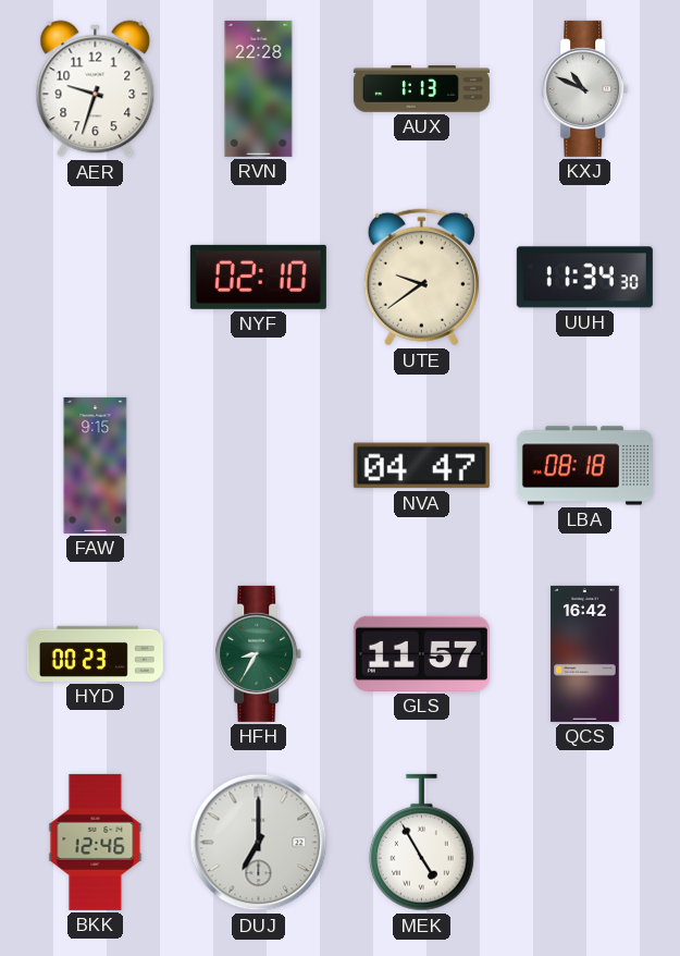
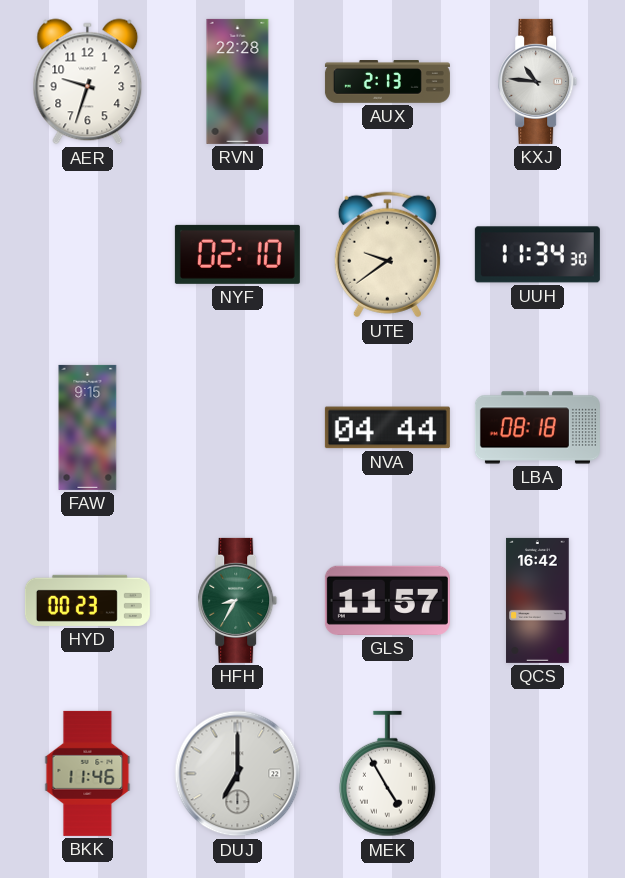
AUX: 1:13 -> 2:13
KXJ: 10:49 -> 10:46
NVA: 04:47 -> 04:44
BKK: 12:46 -> 11:46
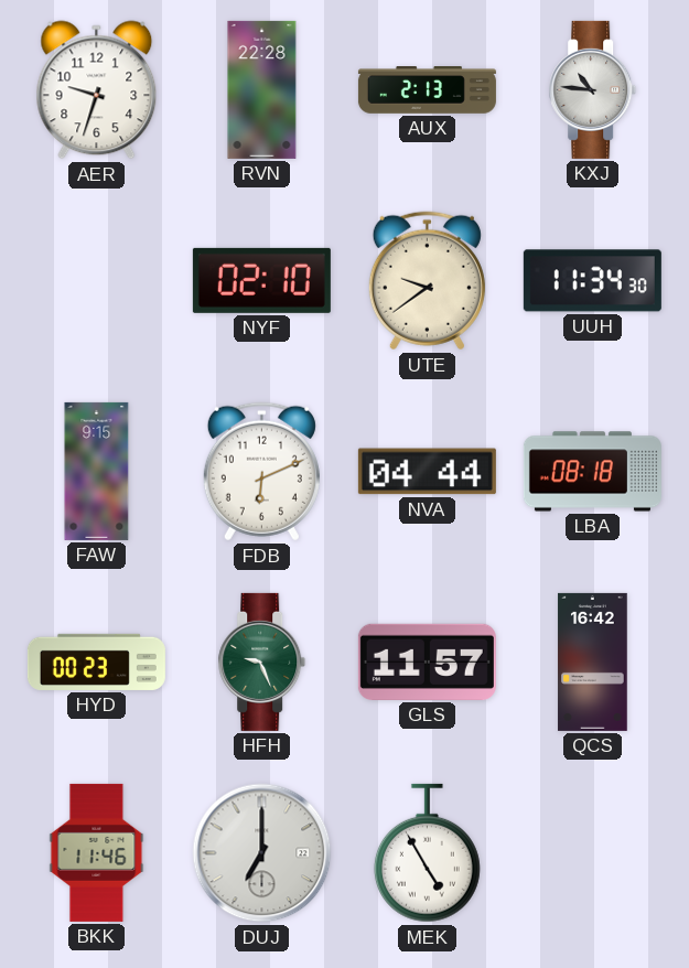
FDB: none -> 6:11
HFH: 8:35 -> 9:26
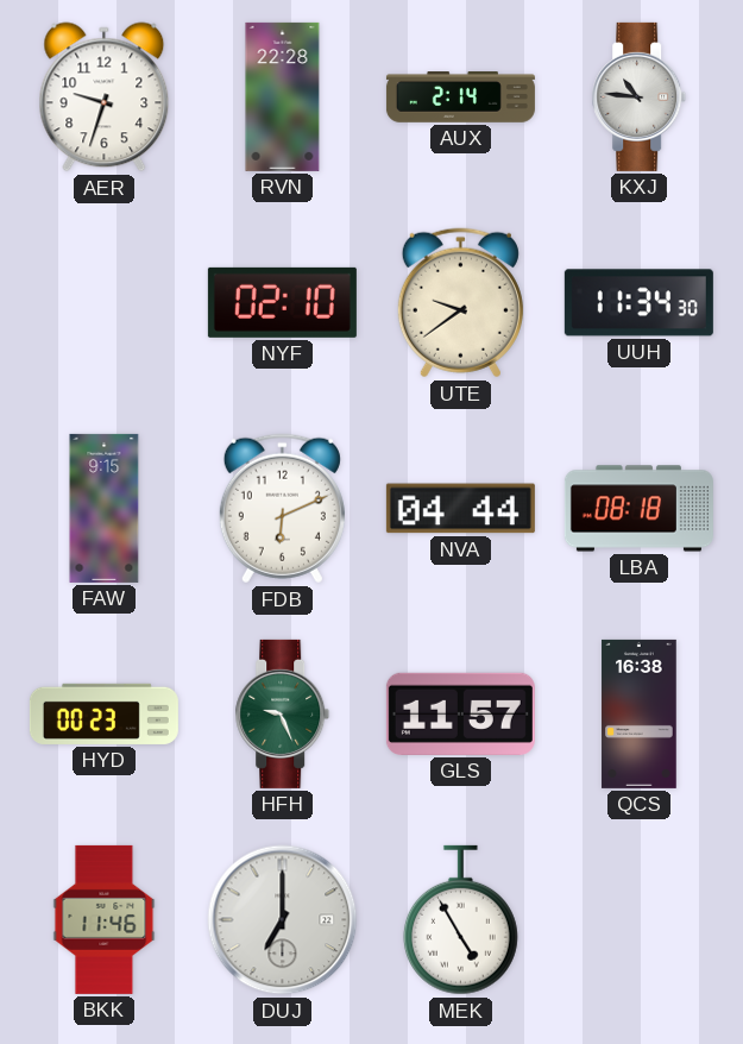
AUX: 2:13 -> 2:14
QCS: 16:42 -> 16:38
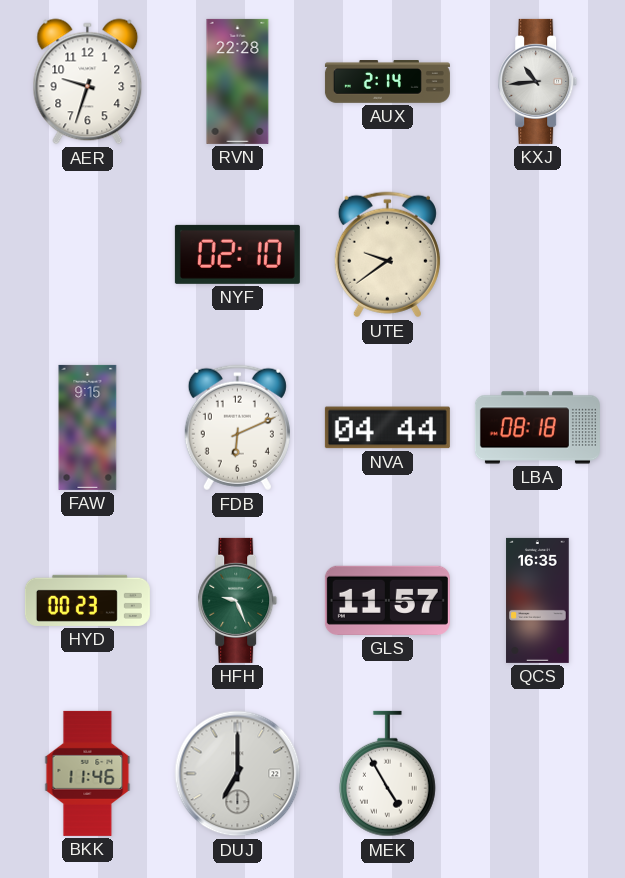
KXJ: 10:46 -> 10:44
UUH: 11:34 -> none
QCS: 16:38 -> 16:35
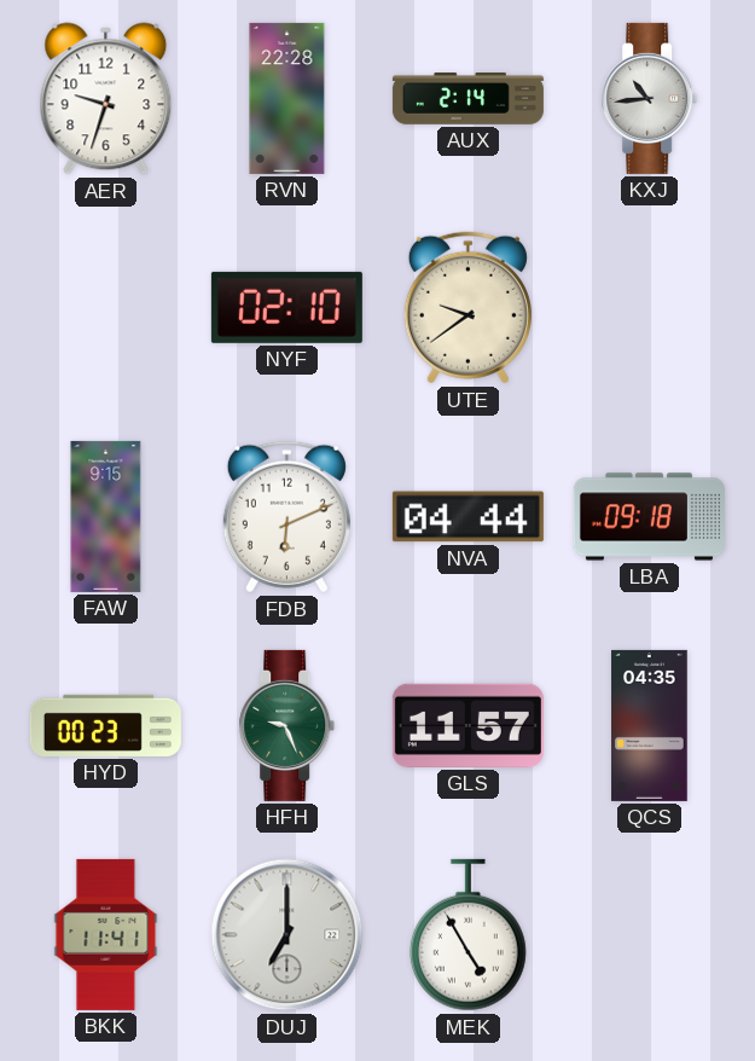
LBA: 08:18 -> 09:18
QCS: 16:35 -> 04:35
BKK: 11:46 -> 11:41
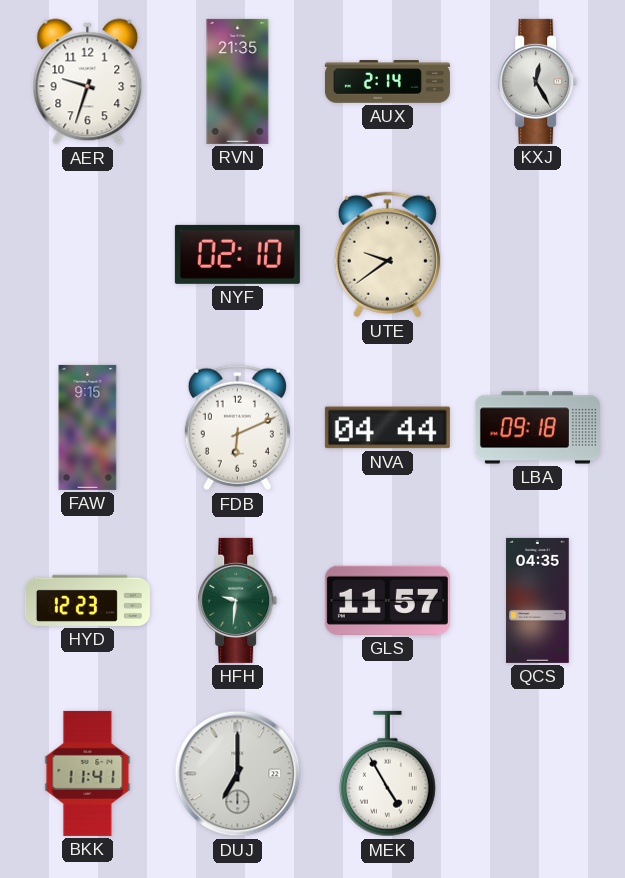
RVN: 22:28 -> 21:35
KXJ: 10:44 -> 12:25
HYD: 00:23 -> 12:23
HFH: 9:26 -> 9:31
